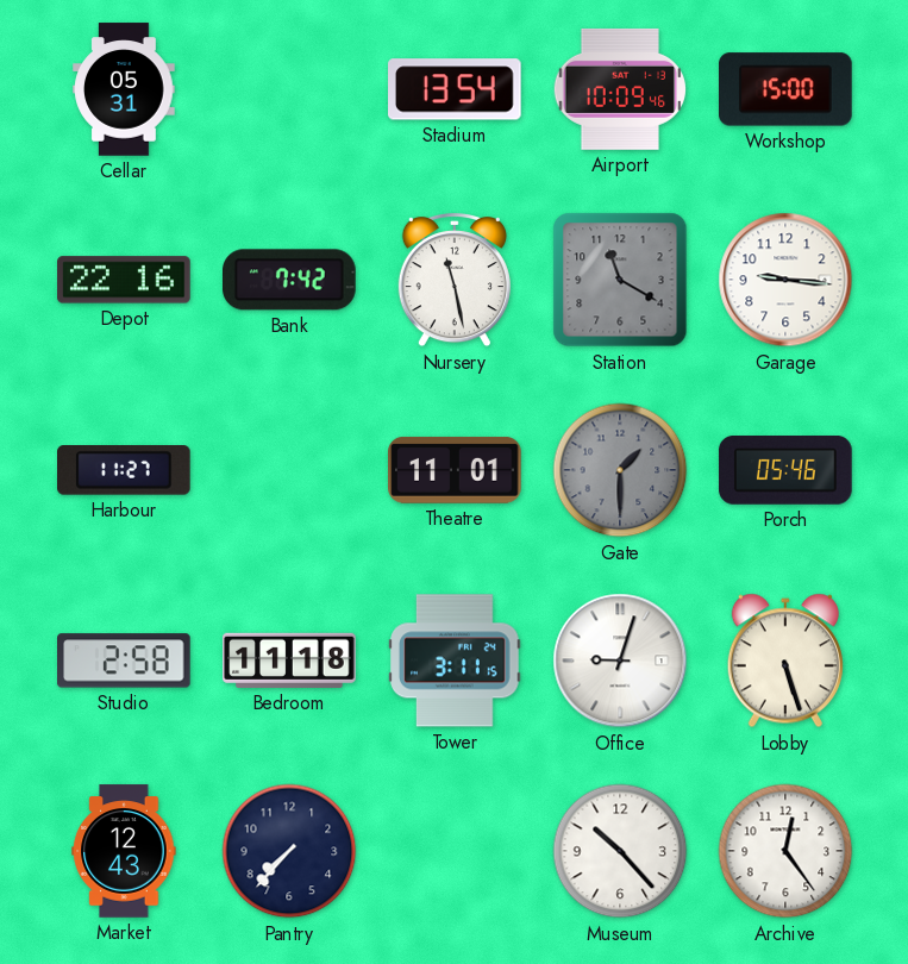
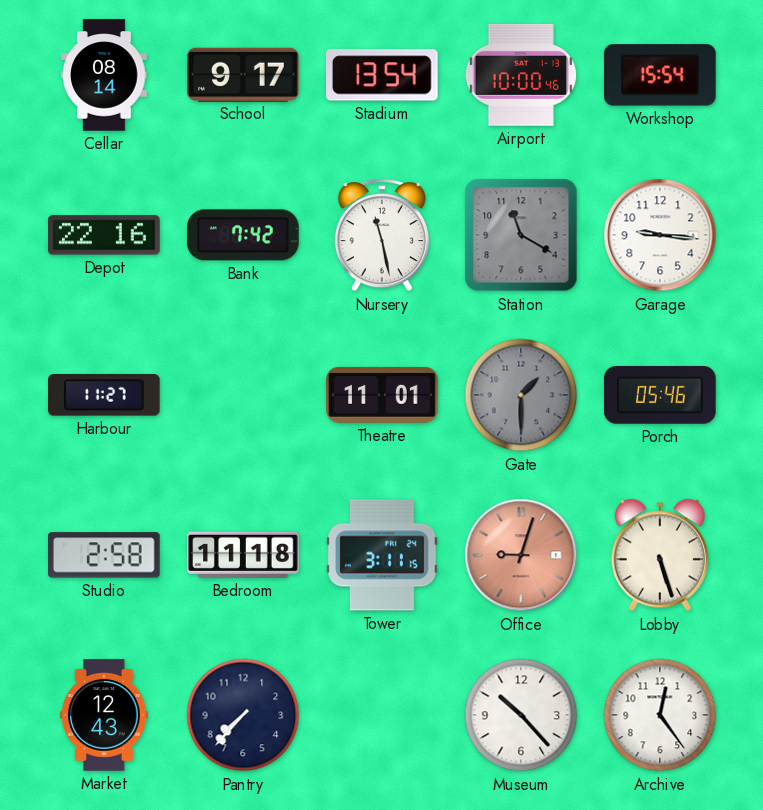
Cellar: 05:31 -> 08:14
School: none -> 9:17
Airport: 10:09 -> 10:00
Workshop: 15:00 -> 15:54
Office dial: white -> salmon
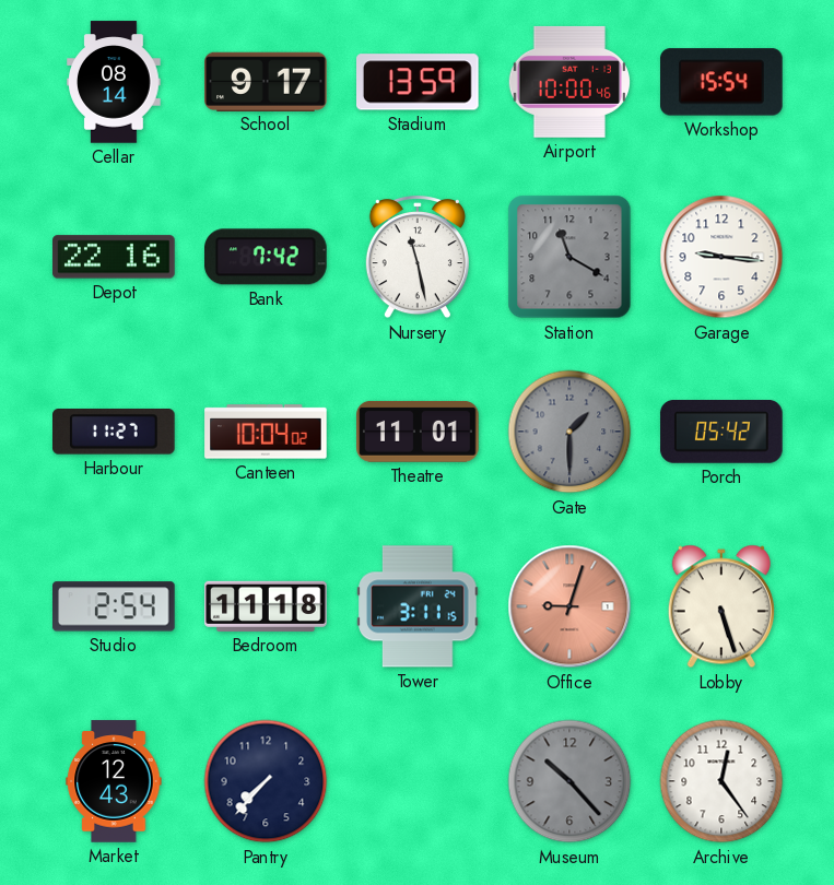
Stadium: 13:54 -> 13:59
Canteen: none -> 10:04
Porch: 05:46 -> 05:42
Studio: 2:58 -> 2:54
Museum dial: white -> grey
